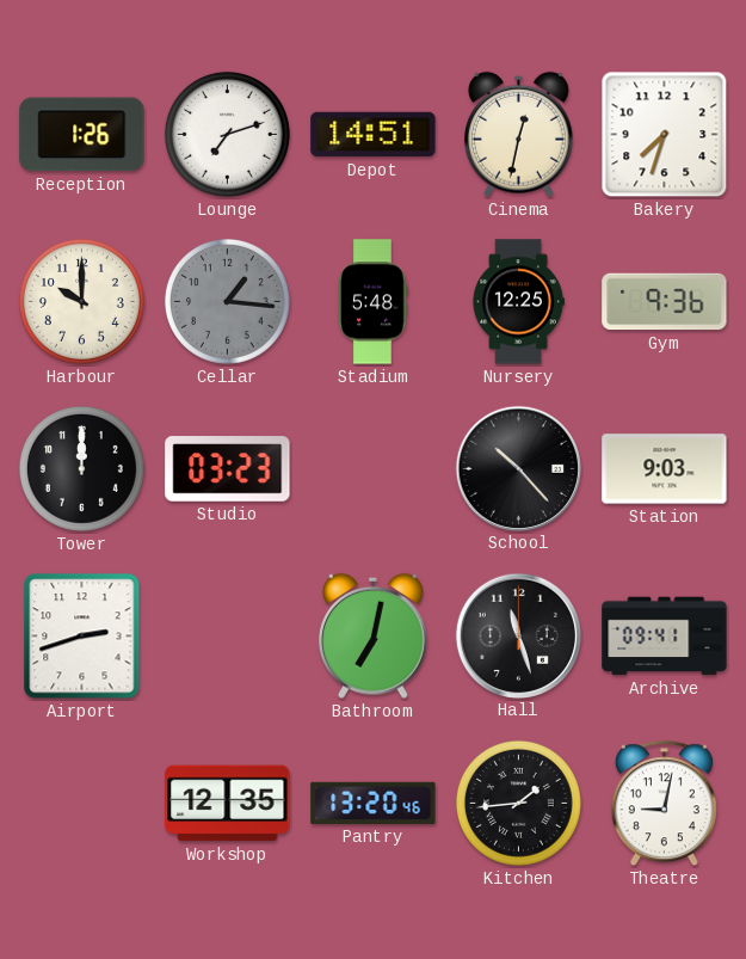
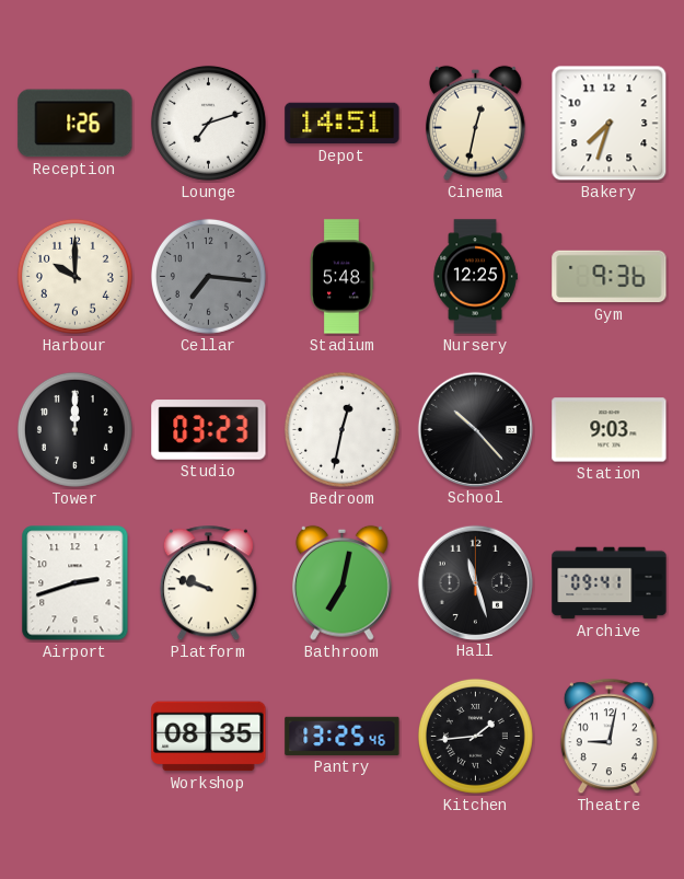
Cellar: 1:16 -> 7:16
Bedroom: none -> 12:32
Platform: none -> 9:48
Workshop: 12:35 -> 08:35
Pantry: 13:20 -> 13:25
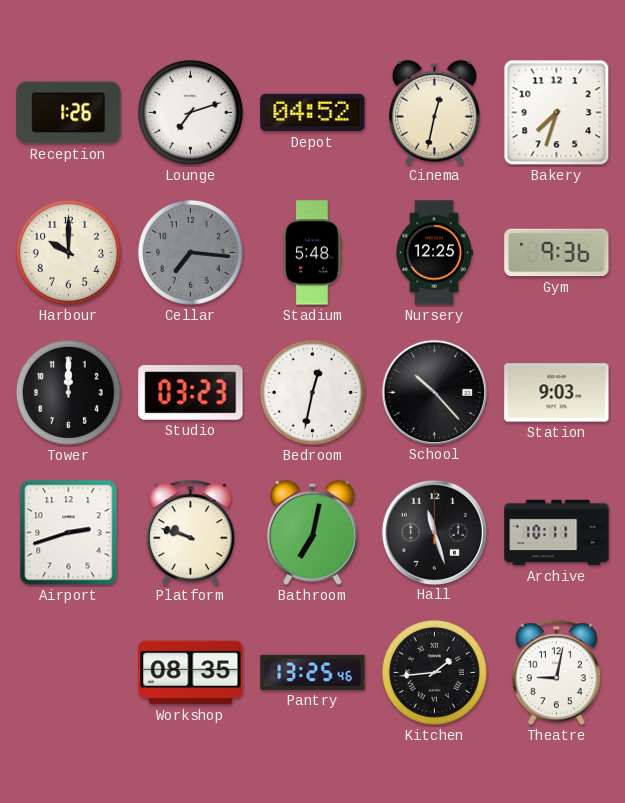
Depot: 14:51 -> 04:52
Archive: 09:41 -> 10:11
